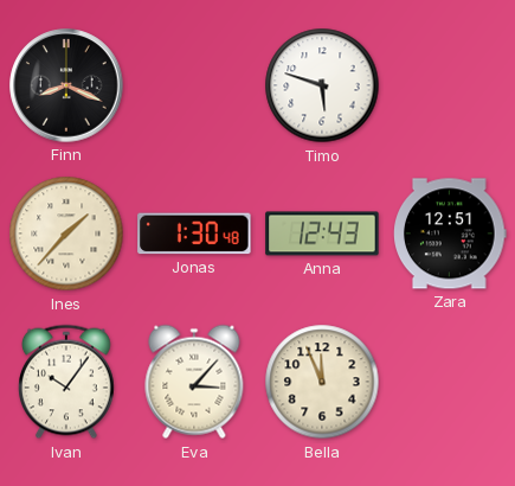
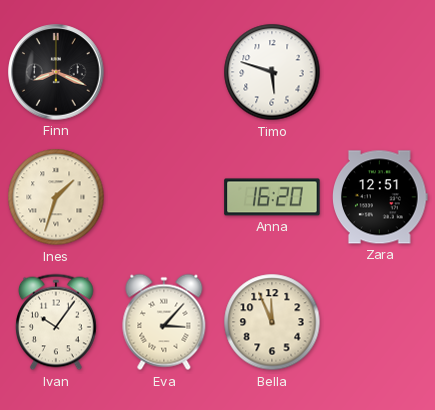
Ines: 1:37 -> 1:33
Jonas: 1:30 -> none
Anna: 12:43 -> 16:20
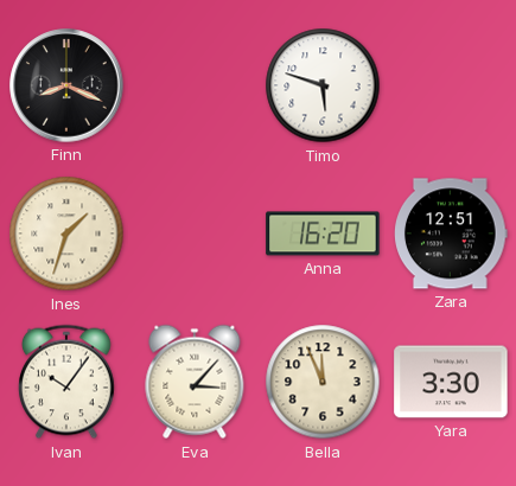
Yara: none -> 3:30
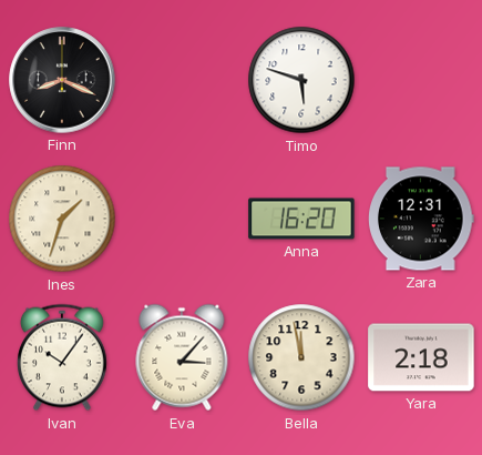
Zara: 12:51 -> 12:31
Bella: 11:56 -> 11:58
Yara: 3:30 -> 2:18
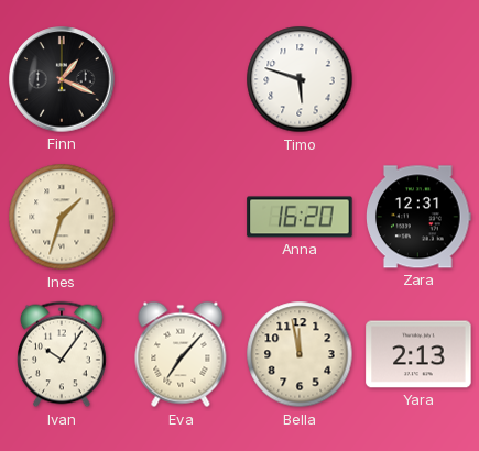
Finn: 8:19 -> 1:19
Eva: 3:07 -> 7:07
Yara: 2:18 -> 2:13
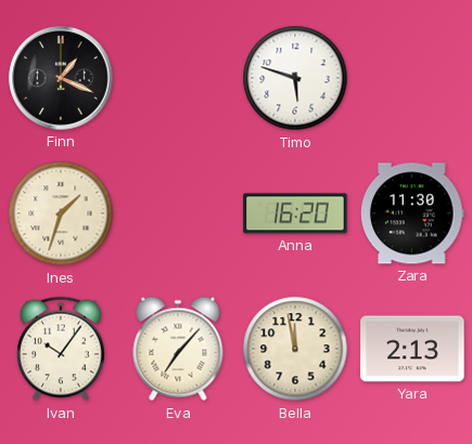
Zara: 12:31 -> 11:30
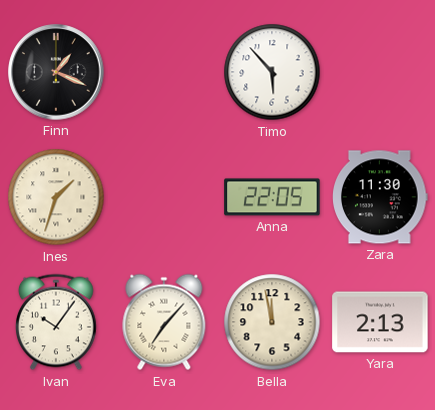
Timo: 5:48 -> 5:53
Anna: 16:20 -> 22:05
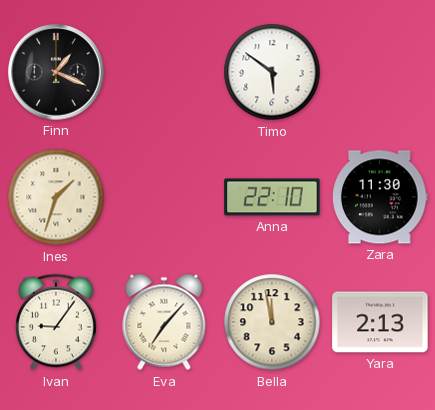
Timo: 5:53 -> 5:51
Anna: 22:05 -> 22:10
Ivan: 10:06 -> 9:06
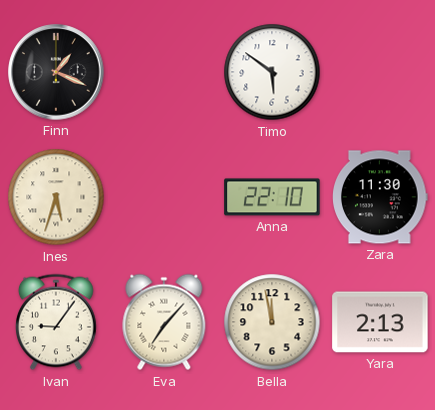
Ines: 1:33 -> 5:33
